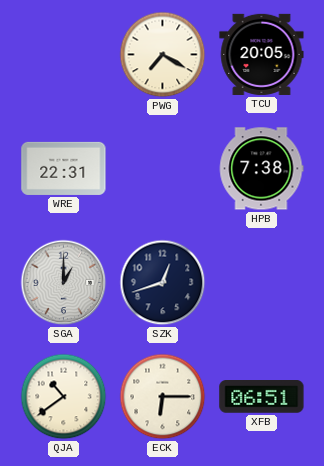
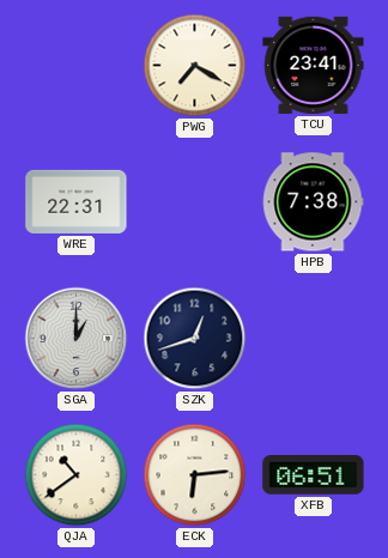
TCU: 20:05 -> 23:41
ECK: 6:15 -> 6:14
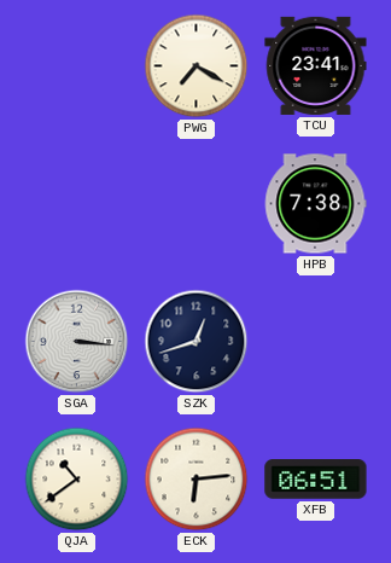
WRE: 22:31 -> none
SGA: 1:00 -> 3:16
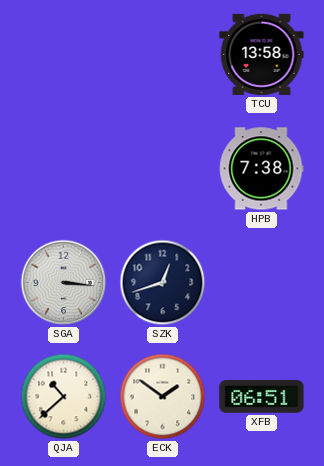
PWG: 7:20 -> none
TCU: 23:41 -> 13:58
QJA: 10:39 -> 10:38
ECK: 6:14 -> 1:51
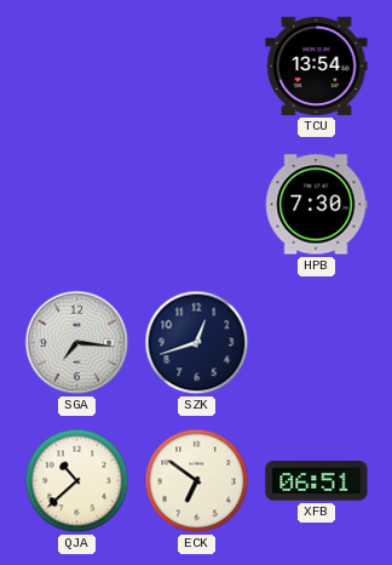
TCU: 13:58 -> 13:54
HPB: 7:38 -> 7:30
SGA: 3:16 -> 7:16
ECK: 1:51 -> 6:51
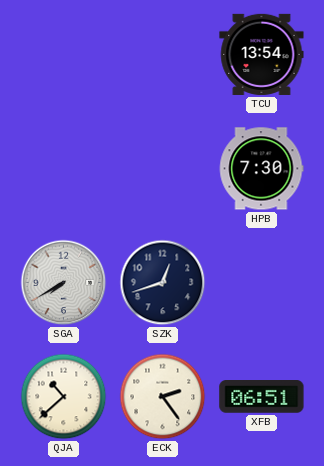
SGA: 7:16 -> 7:40
ECK: 6:51 -> 2:24
